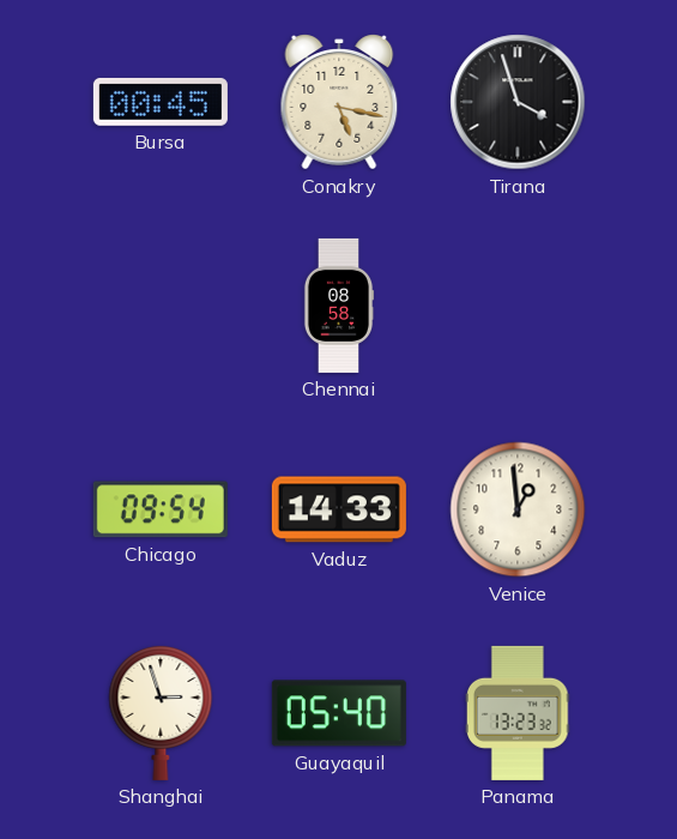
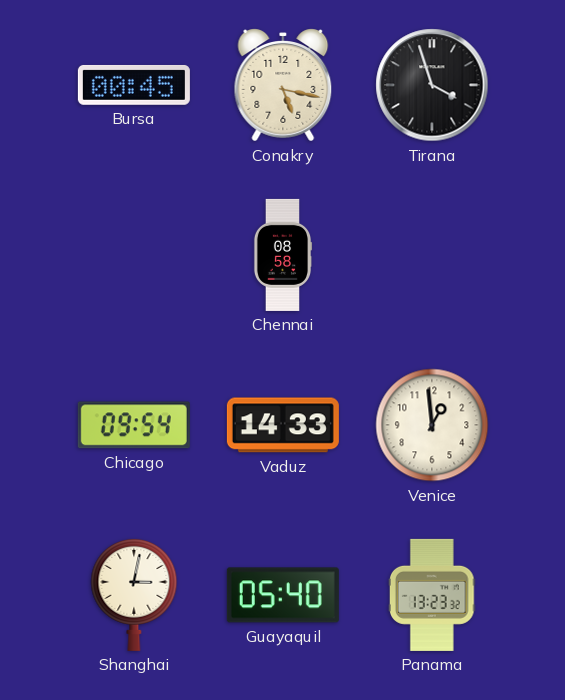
Shanghai: 2:57 -> 3:02
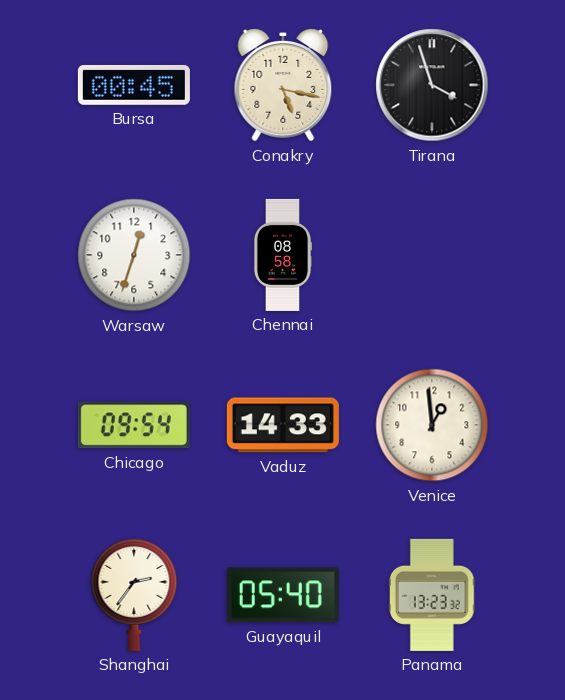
Warsaw: none -> 12:33
Shanghai: 3:02 -> 2:36
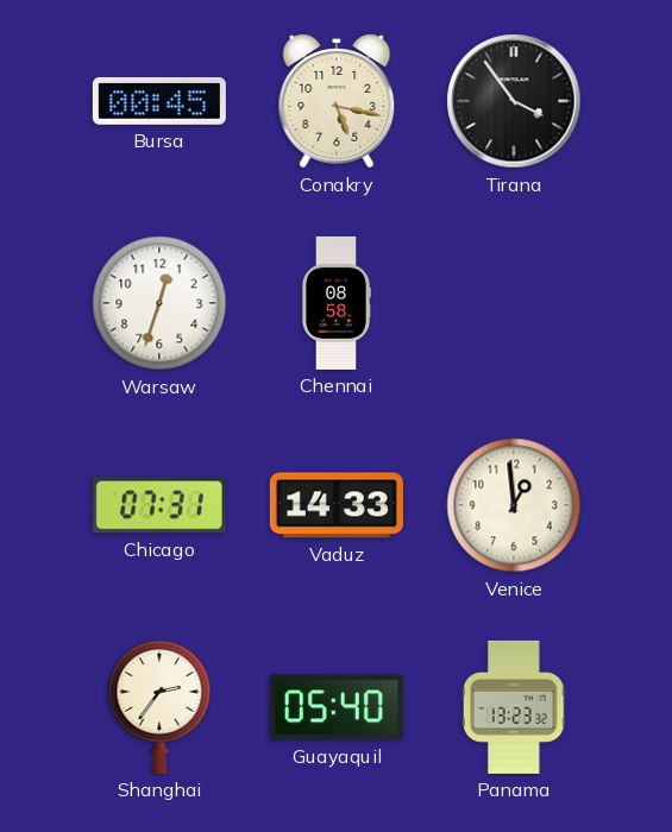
Tirana: 3:57 -> 3:54
Chicago: 09:54 -> 07:31
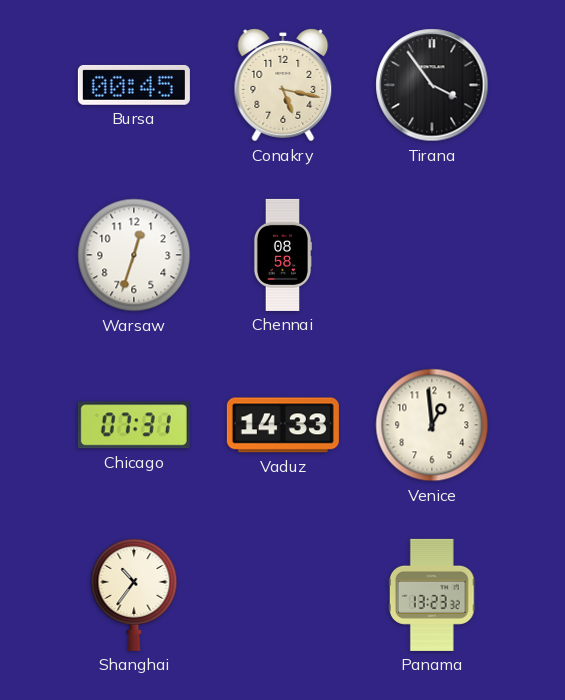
Shanghai: 2:36 -> 10:36
Guayaquil: 05:40 -> none
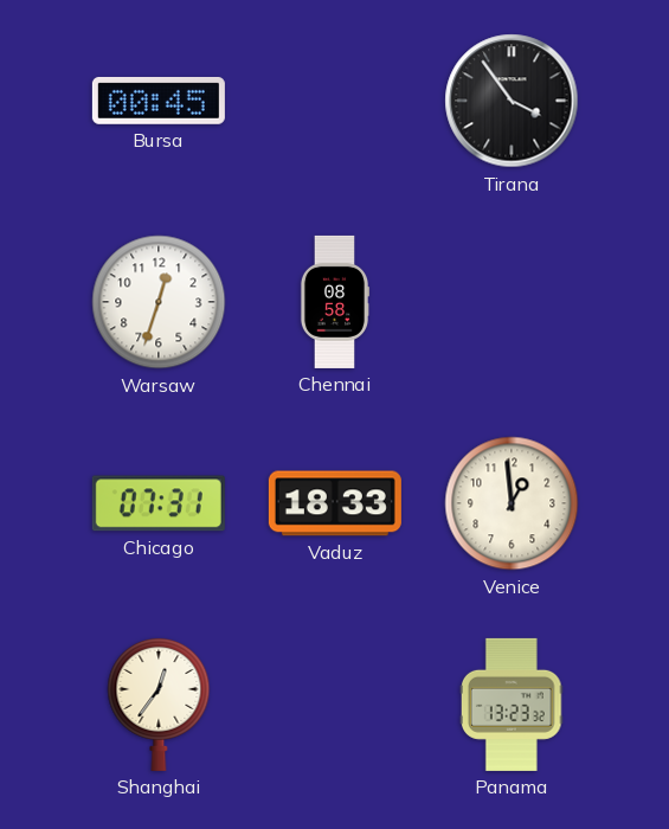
Conakry: 5:17 -> none
Vaduz: 14:33 -> 18:33
Shanghai: 10:36 -> 12:36
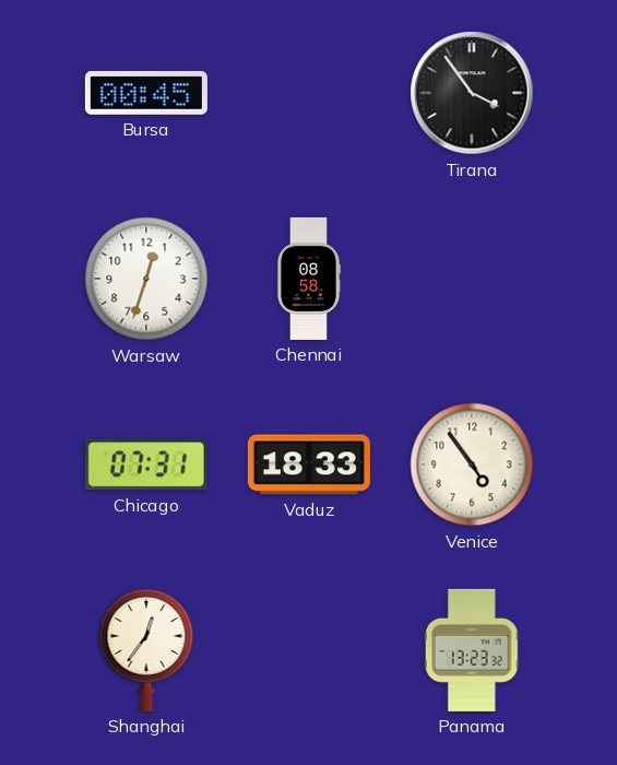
Venice: 12:59 -> 4:54
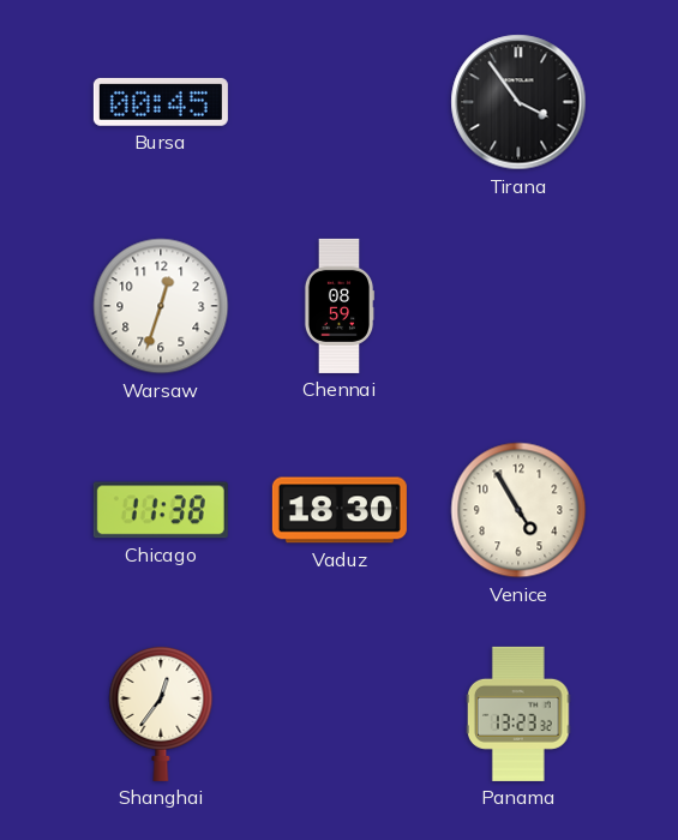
Chennai: 08:58 -> 08:59
Chicago: 07:31 -> 11:38
Vaduz: 18:33 -> 18:30
Venice: 4:54 -> 4:55
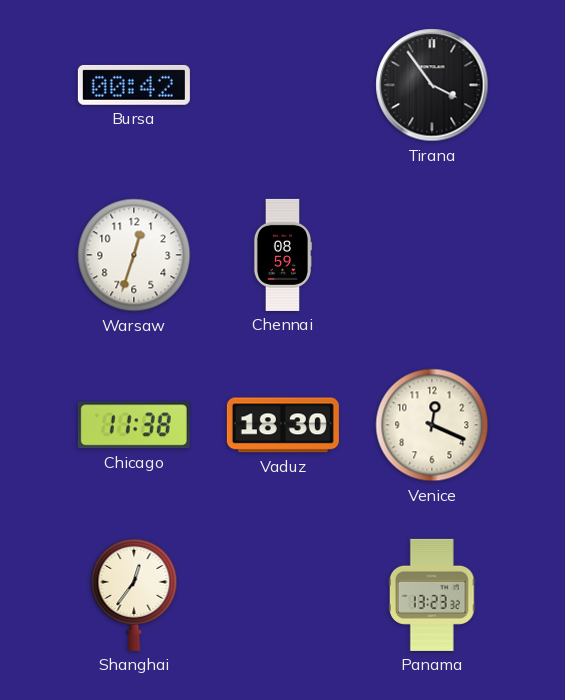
Bursa: 00:45 -> 00:42
Venice: 4:55 -> 12:19
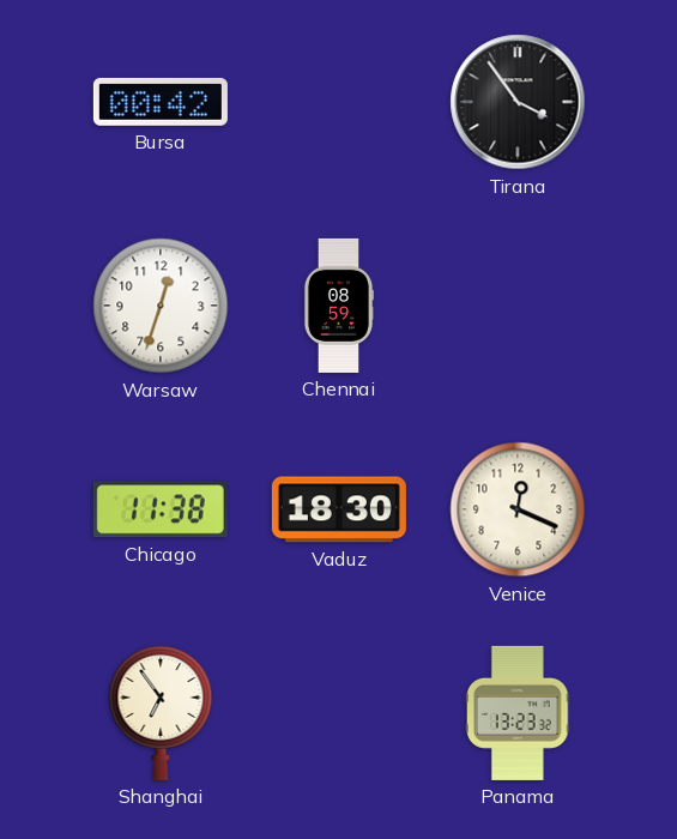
Shanghai: 12:36 -> 6:54
